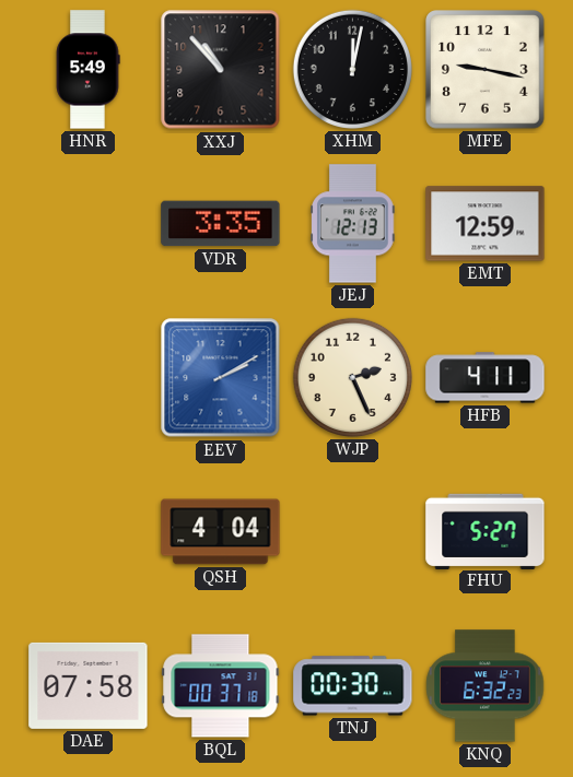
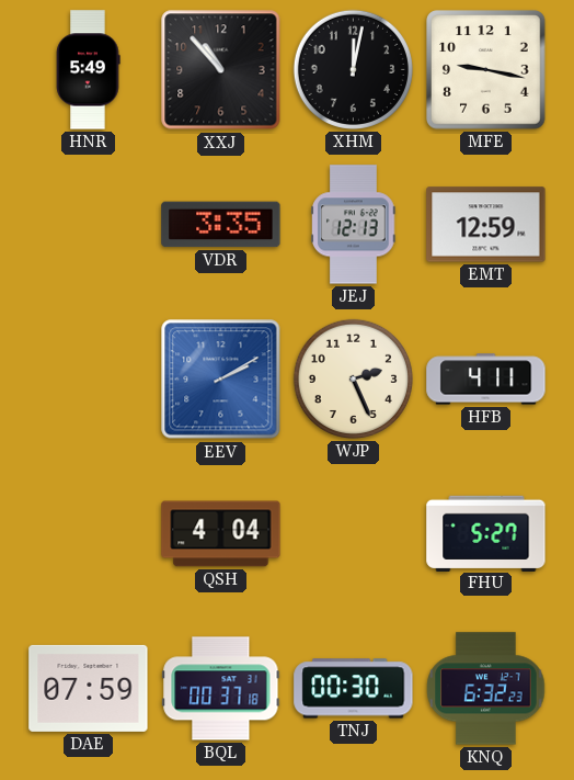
DAE: 07:58 -> 07:59
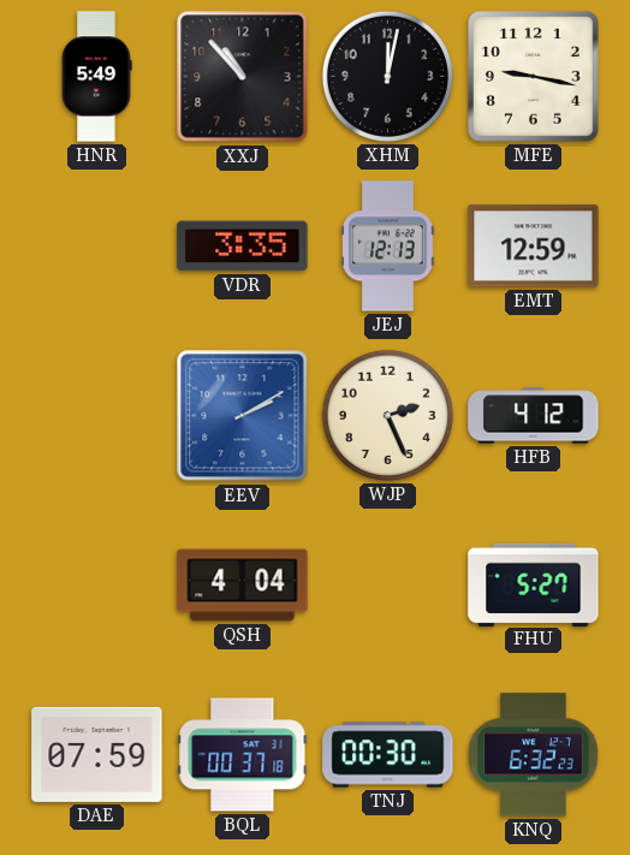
HFB: 4:11 -> 4:12
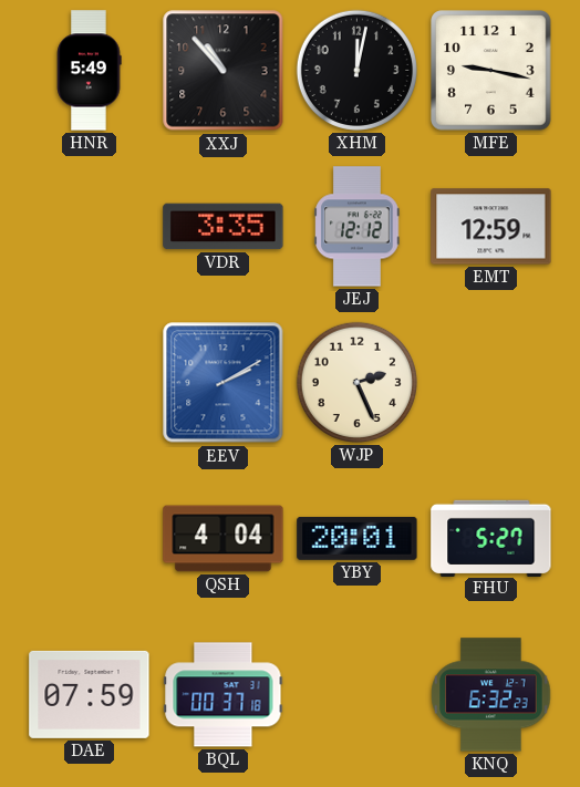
JEJ: 12:13 -> 12:12
HFB: 4:12 -> none
YBY: none -> 20:01
TNJ: 00:30 -> none
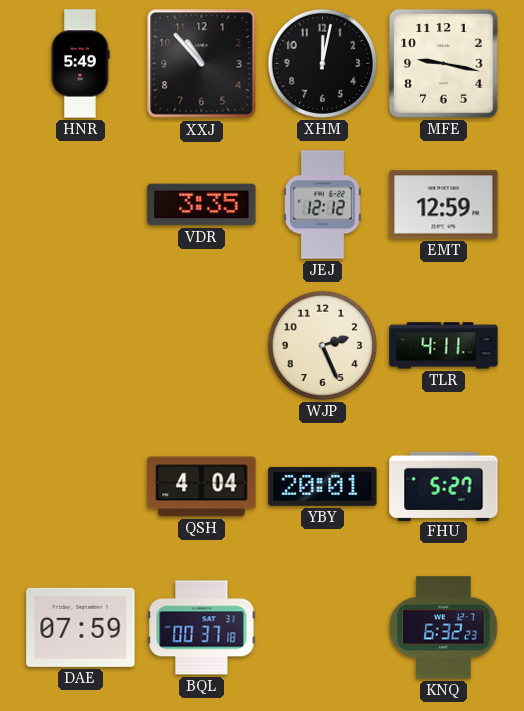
EEV: 2:10 -> none
TLR: none -> 4:11
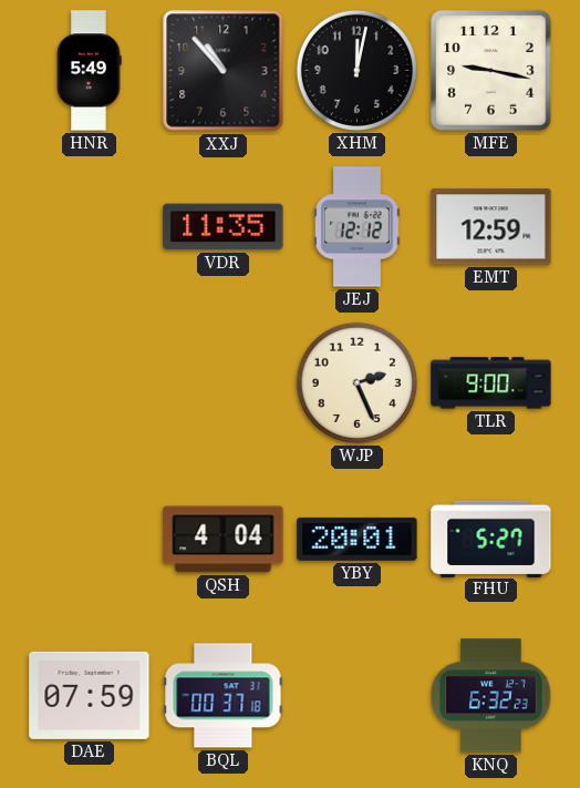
VDR: 3:35 -> 11:35
TLR: 4:11 -> 9:00
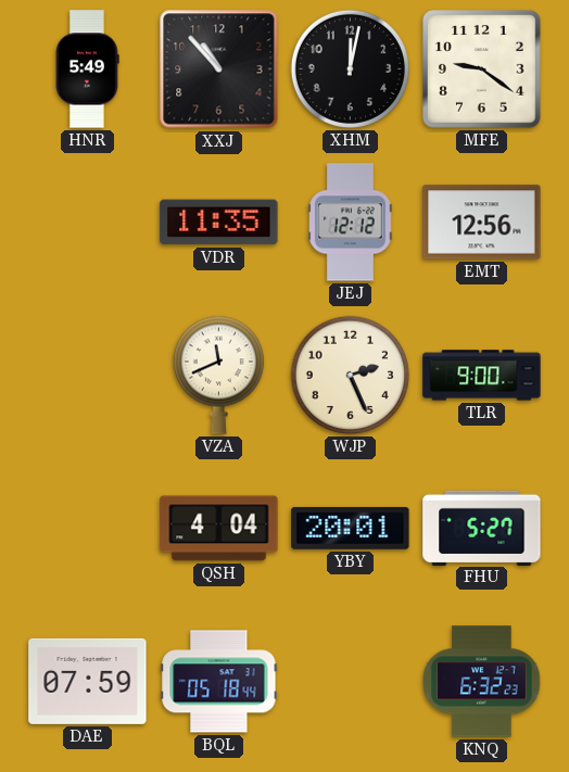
MFE: 9:17 -> 9:21
EMT: 12:59 -> 12:56
VZA: none -> 11:41
BQL: 00:37 -> 05:18
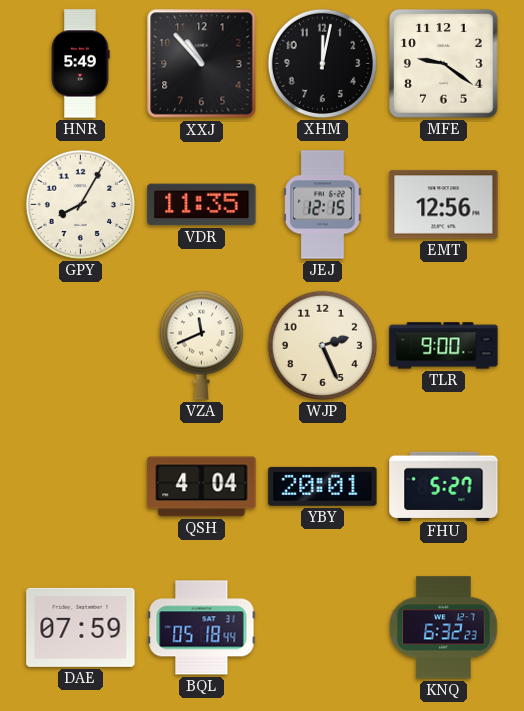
GPY: none -> 8:05
JEJ: 12:12 -> 12:15
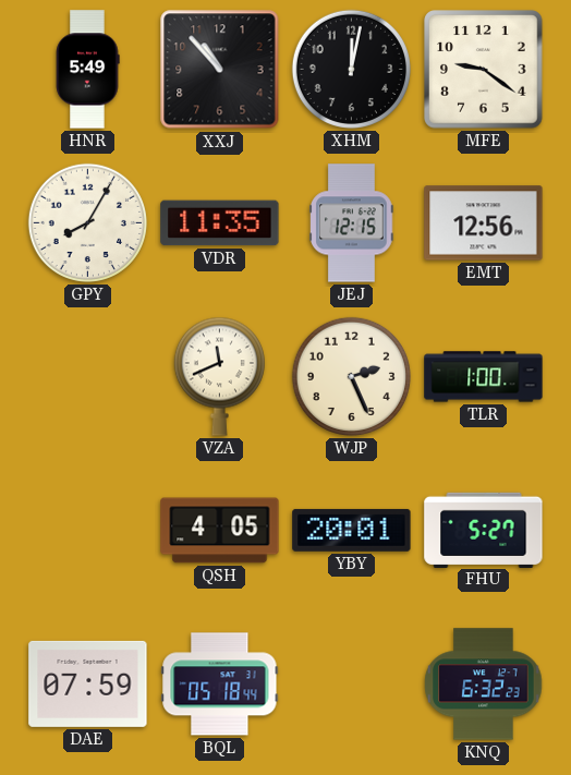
TLR: 9:00 -> 1:00
QSH: 4:04 -> 4:05
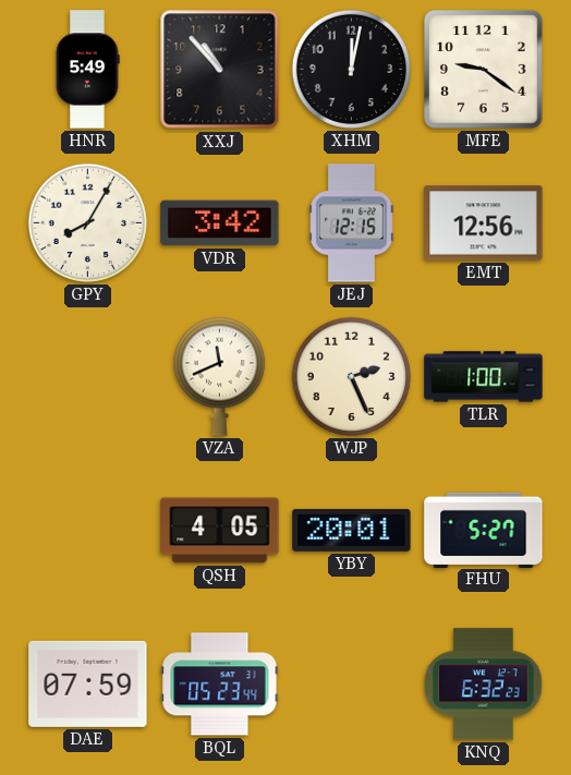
VDR: 11:35 -> 3:42
BQL: 05:18 -> 05:23
